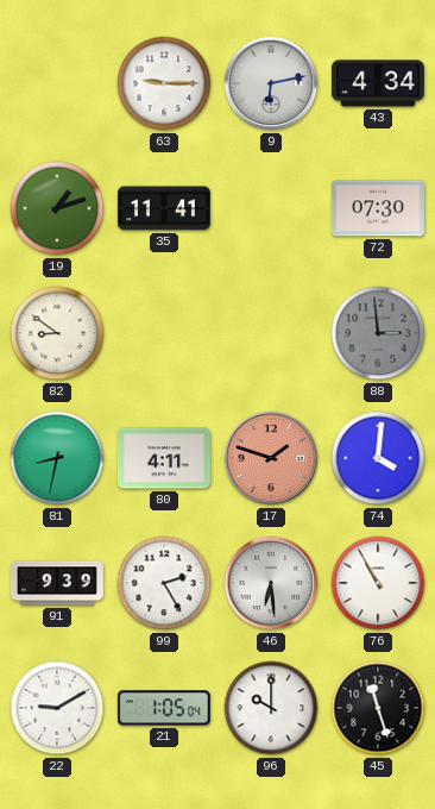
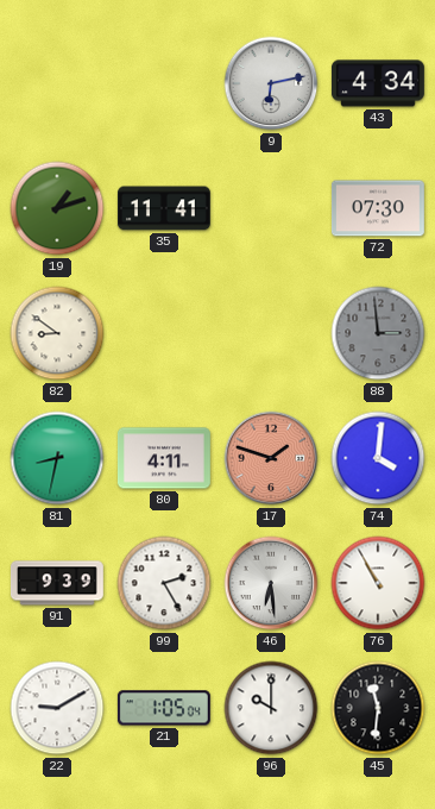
63: 9:15 -> none
45: 11:27 -> 11:31
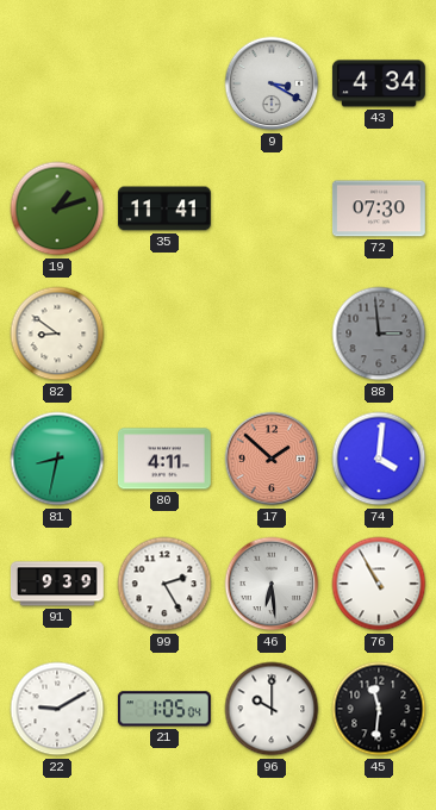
9: 6:13 -> 3:20
17: 1:48 -> 1:52
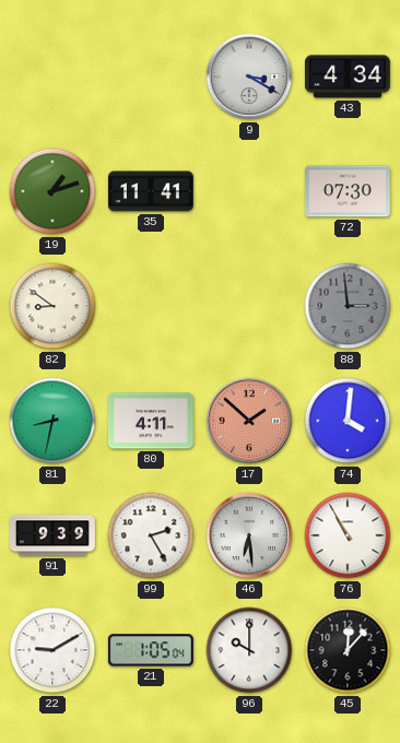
45: 11:31 -> 12:07
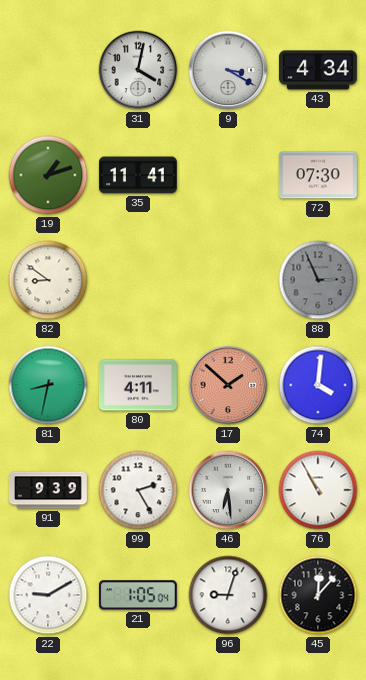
31: none -> 4:02
88: 2:59 -> 2:56
96: 10:00 -> 9:03
